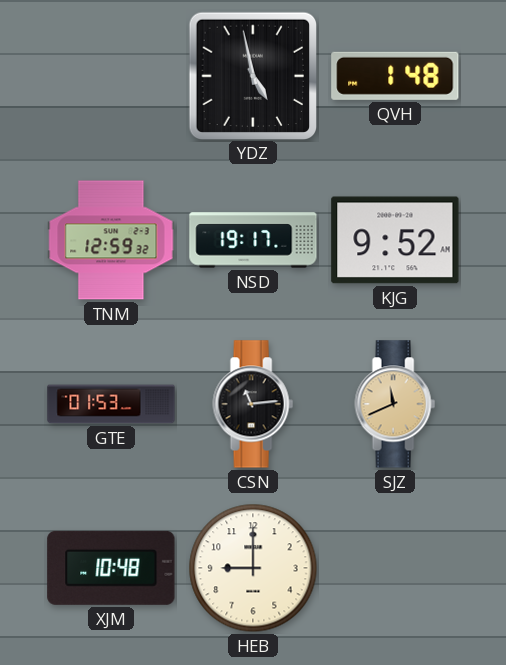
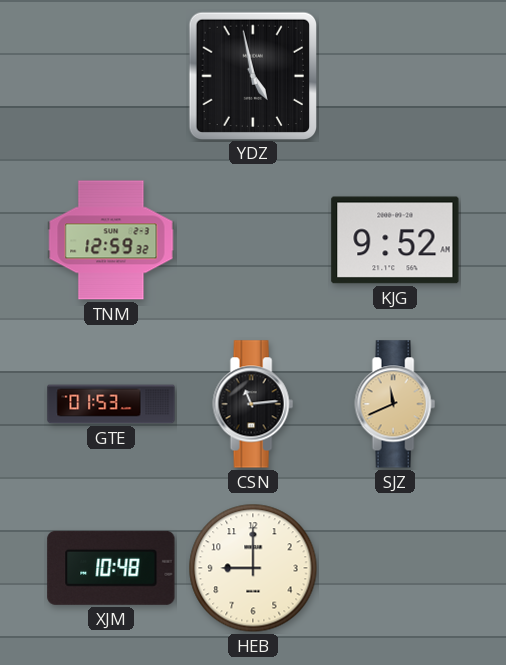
QVH: 1:48 -> none
NSD: 19:17 -> none
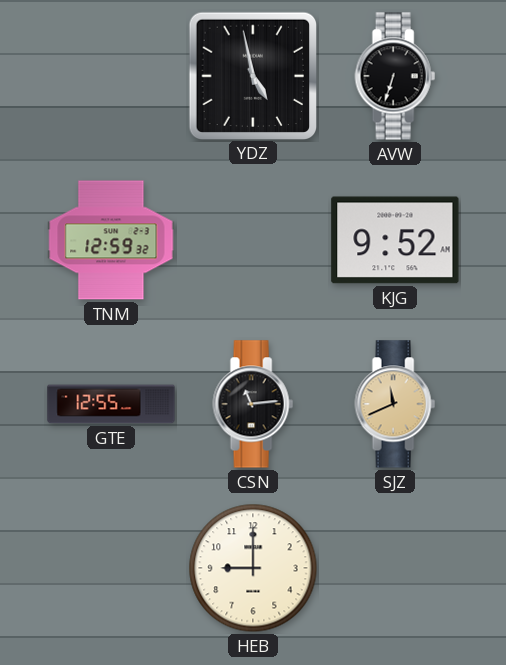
AVW: none -> 6:33
GTE: 01:53 -> 12:55
XJM: 10:48 -> none
